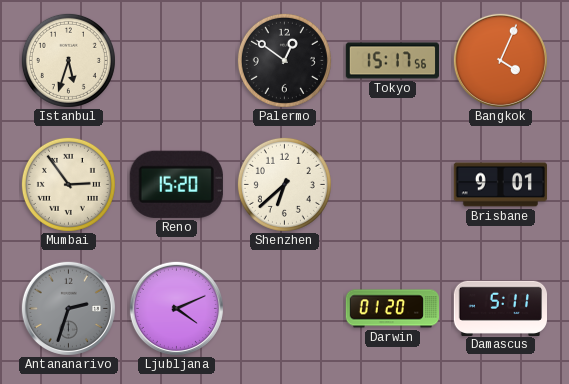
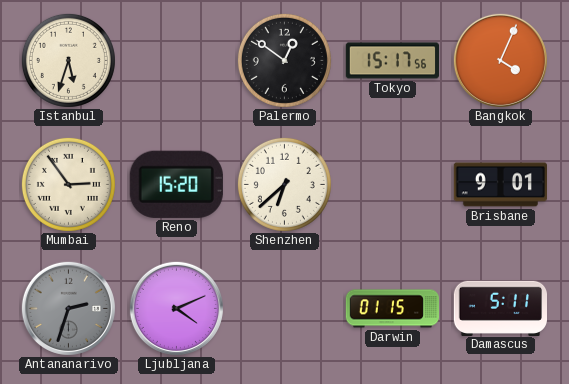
Darwin: 01:20 -> 01:15
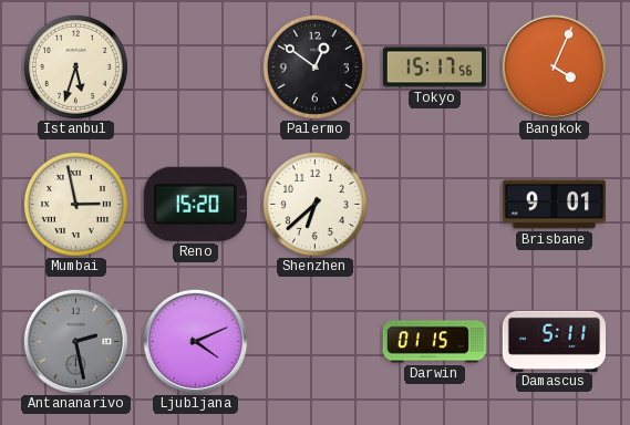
Mumbai: 2:54 -> 2:58
Antananarivo: 2:33 -> 2:28
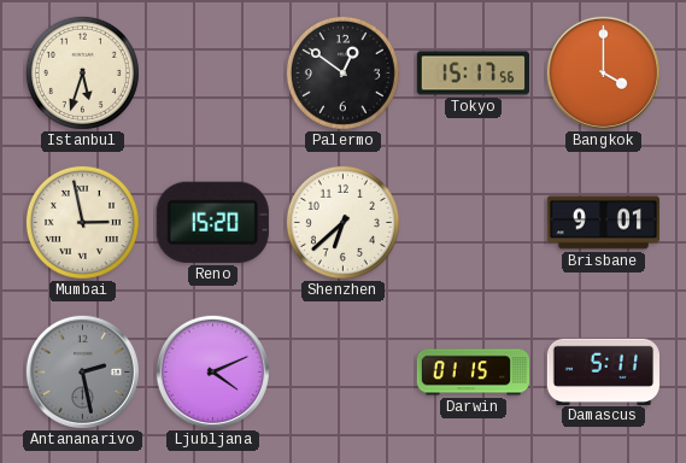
Bangkok: 4:04 -> 4:00
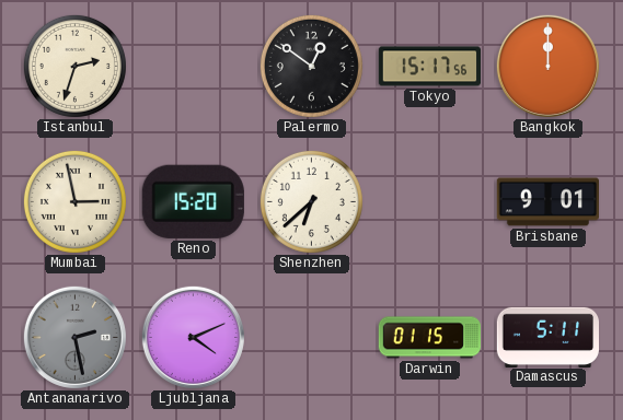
Istanbul: 5:33 -> 2:33
Bangkok: 4:00 -> 12:00
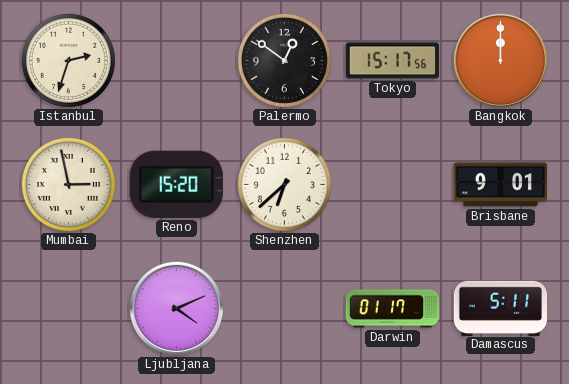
Antananarivo: 2:28 -> none
Darwin: 01:15 -> 01:17
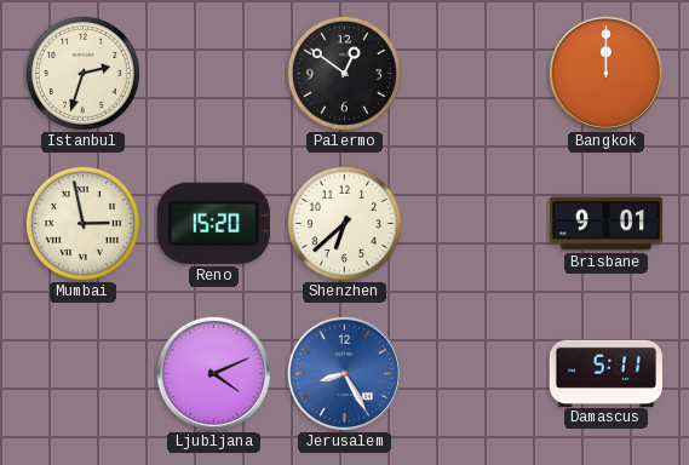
Tokyo: 15:17 -> none
Jerusalem: none -> 8:25
Darwin: 01:17 -> none
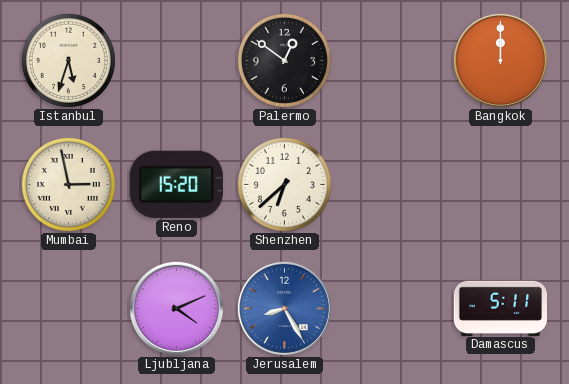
Istanbul: 2:33 -> 5:33
Brisbane: 9:01 -> none
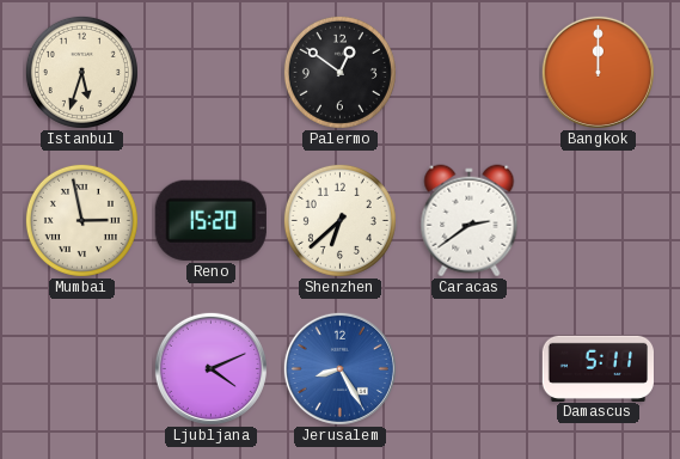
Caracas: none -> 2:39
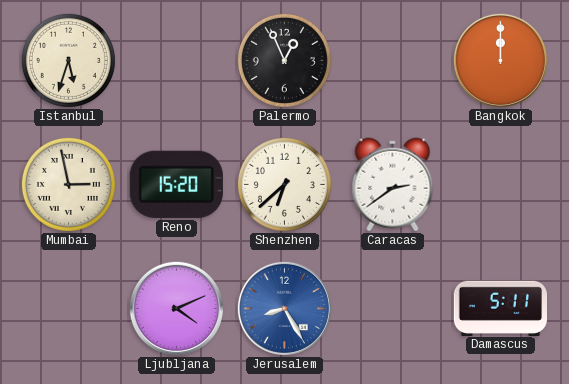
Palermo: 12:51 -> 12:56
